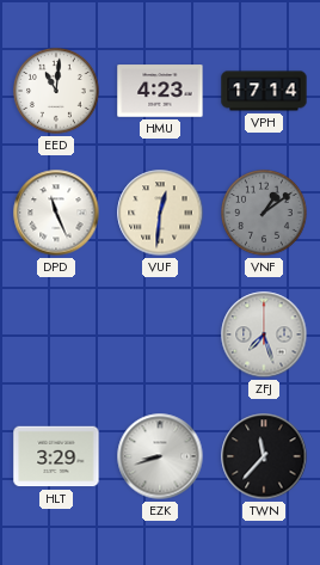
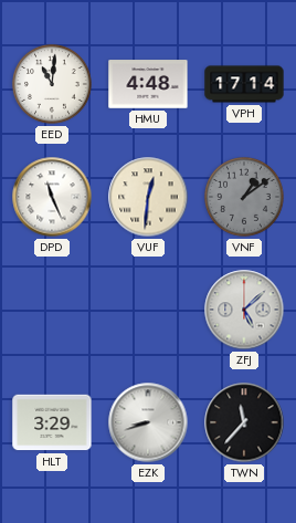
HMU: 4:23 -> 4:48
ZFJ: 7:27 -> 5:08
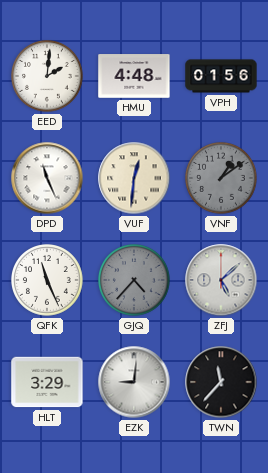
EED: 11:01 -> 2:01
VPH: 17:14 -> 01:56
QFK: none -> 11:26
GJQ: none -> 4:37
EZK: 8:42 -> 9:01
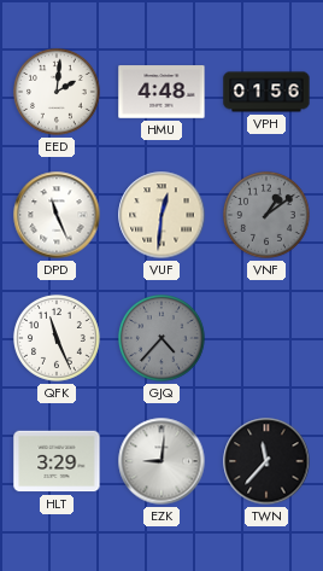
ZFJ: 5:08 -> none
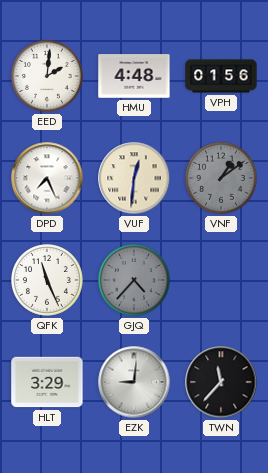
DPD: 11:26 -> 7:26
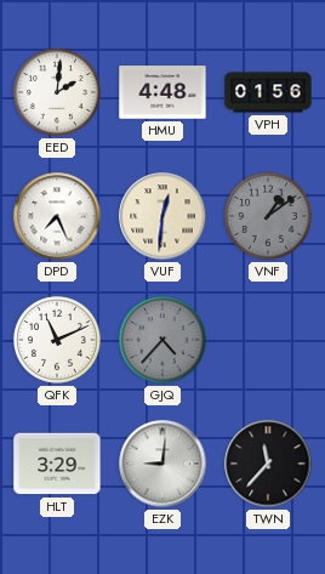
QFK: 11:26 -> 11:11
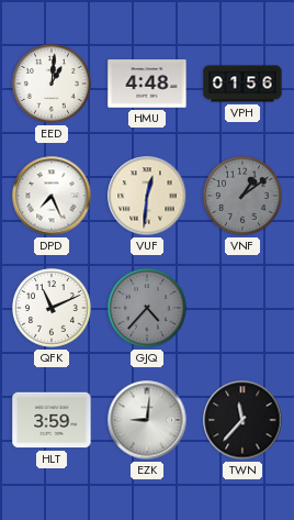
EED: 2:01 -> 1:01
HLT: 3:29 -> 3:59
